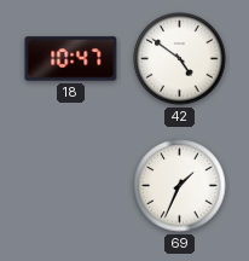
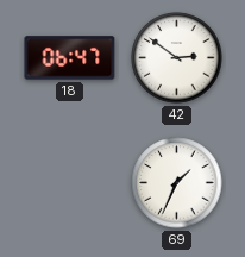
18: 10:47 -> 06:47
42: 4:51 -> 2:51
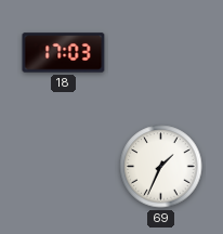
18: 06:47 -> 17:03
42: 2:51 -> none
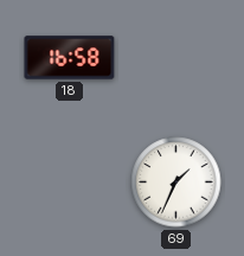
18: 17:03 -> 16:58
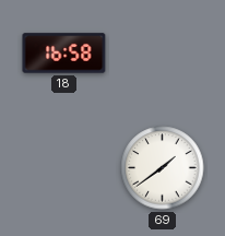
69: 1:34 -> 1:39
